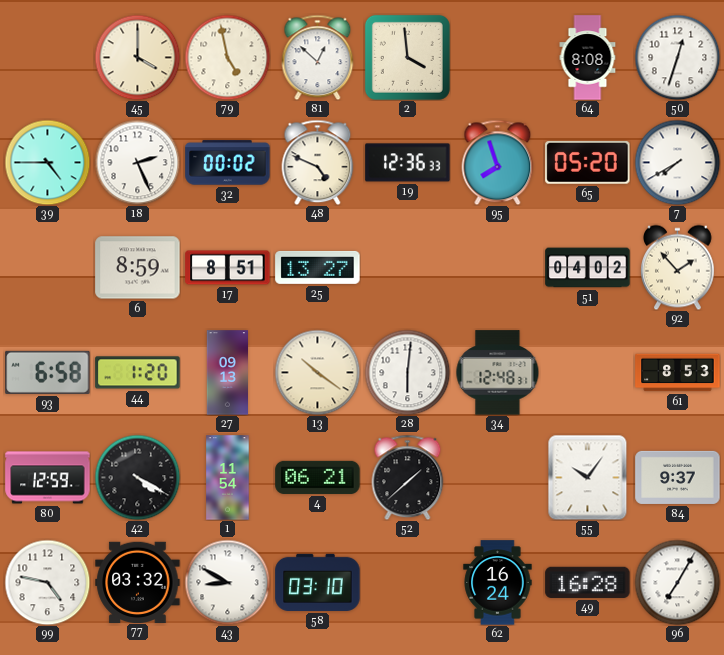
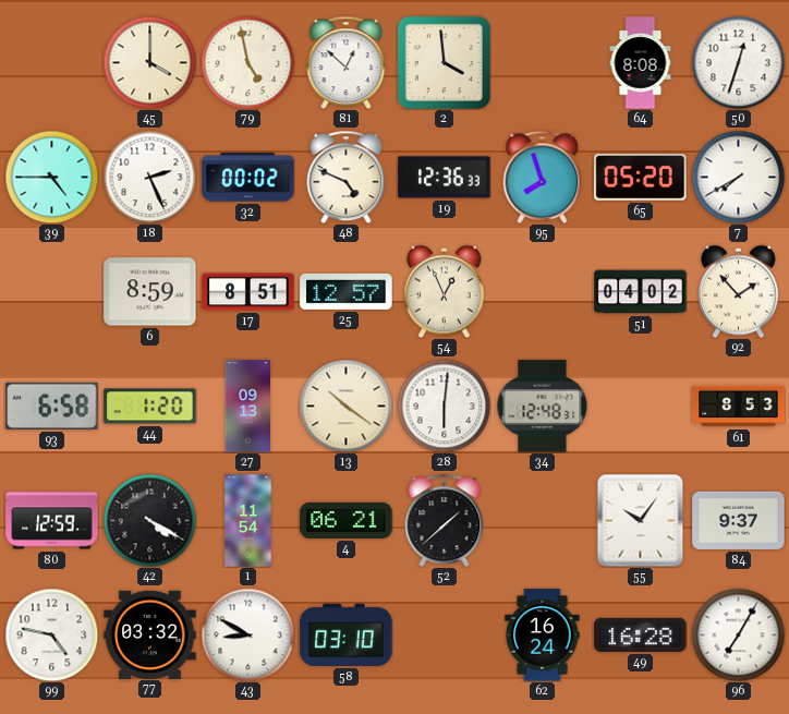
25: 13:27 -> 12:57
54: none -> 12:56
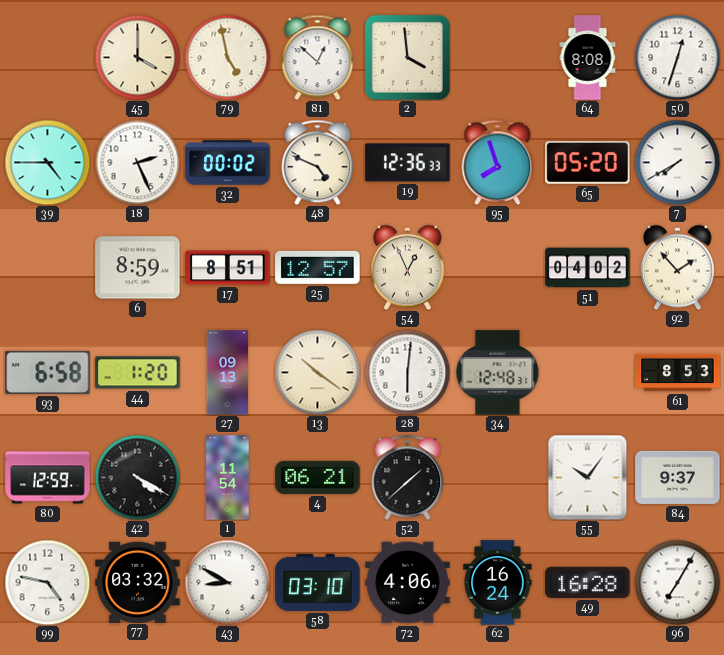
72: none -> 4:06
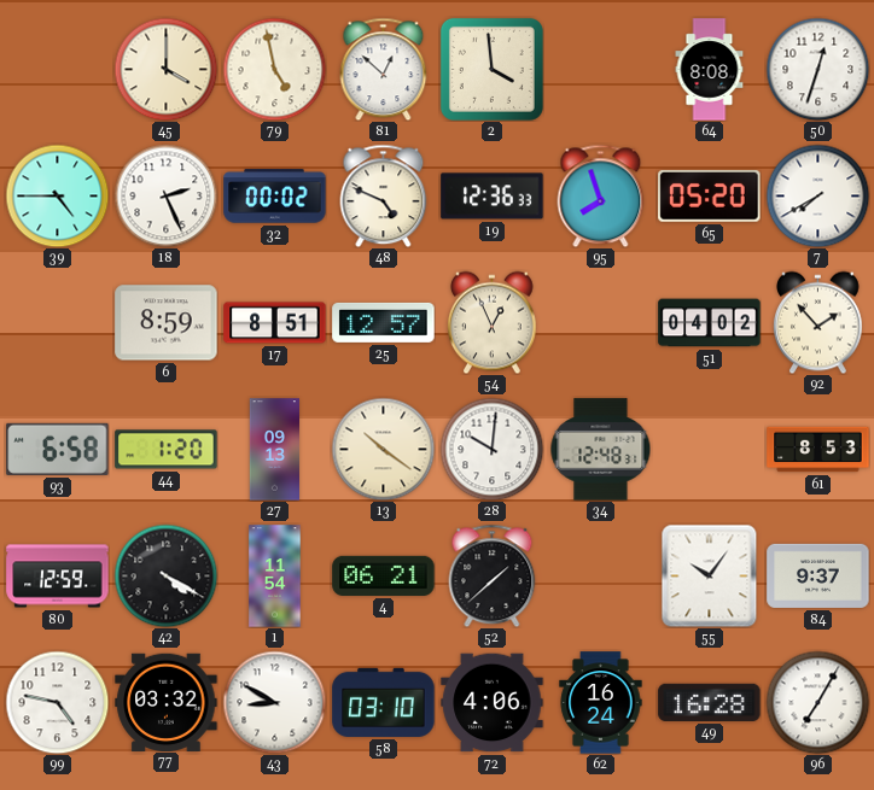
28: 6:01 -> 10:01
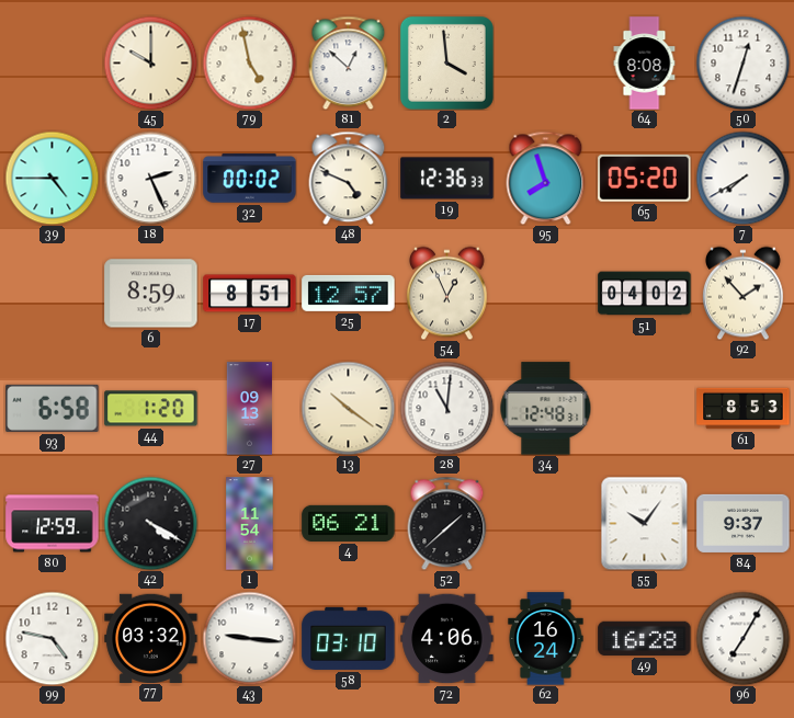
45: 4:00 -> 10:00
28: 10:01 -> 11:01
43: 8:50 -> 9:16
